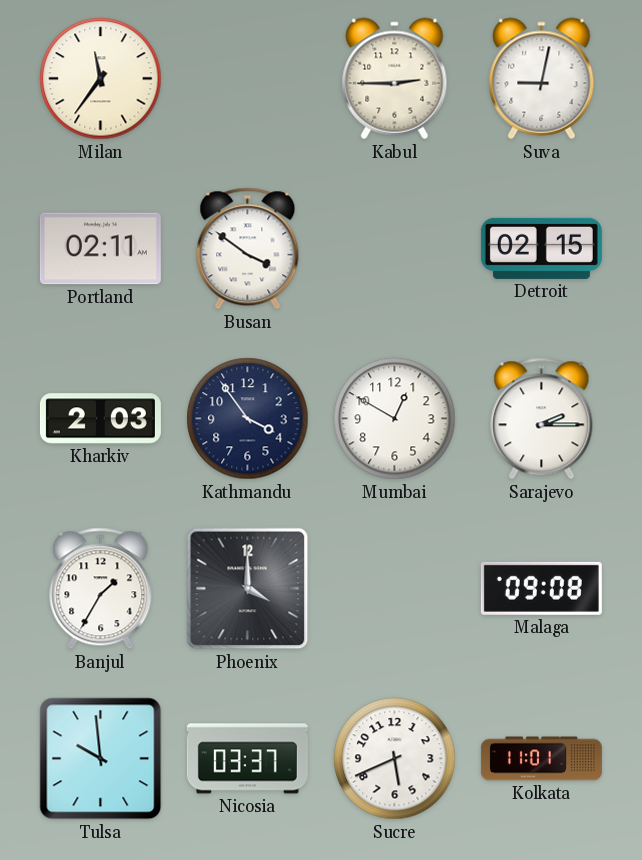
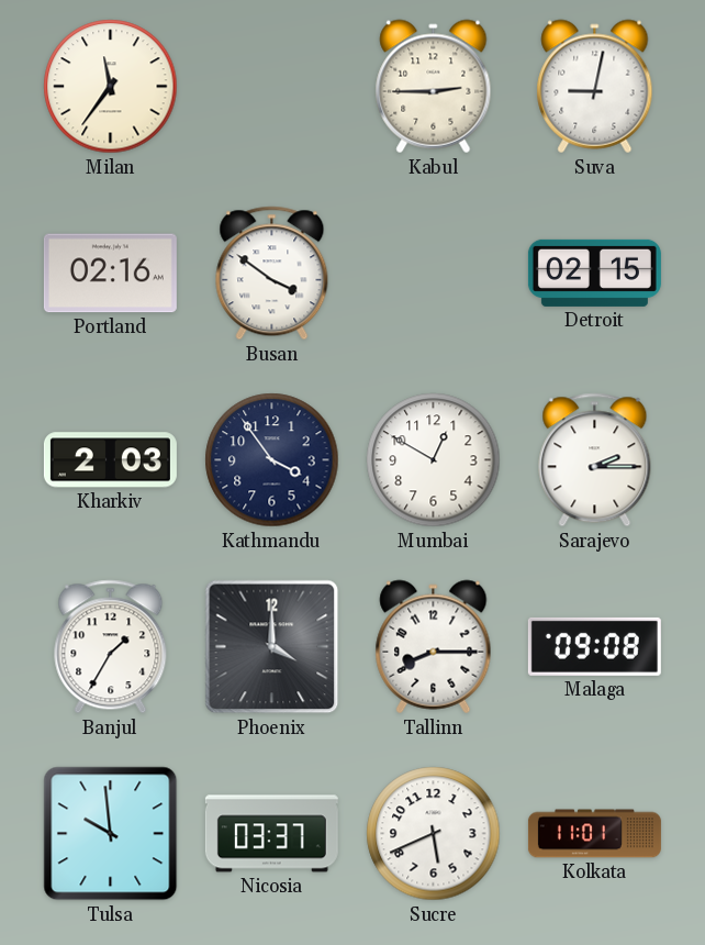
Portland: 02:11 -> 02:16
Tallinn: none -> 8:15
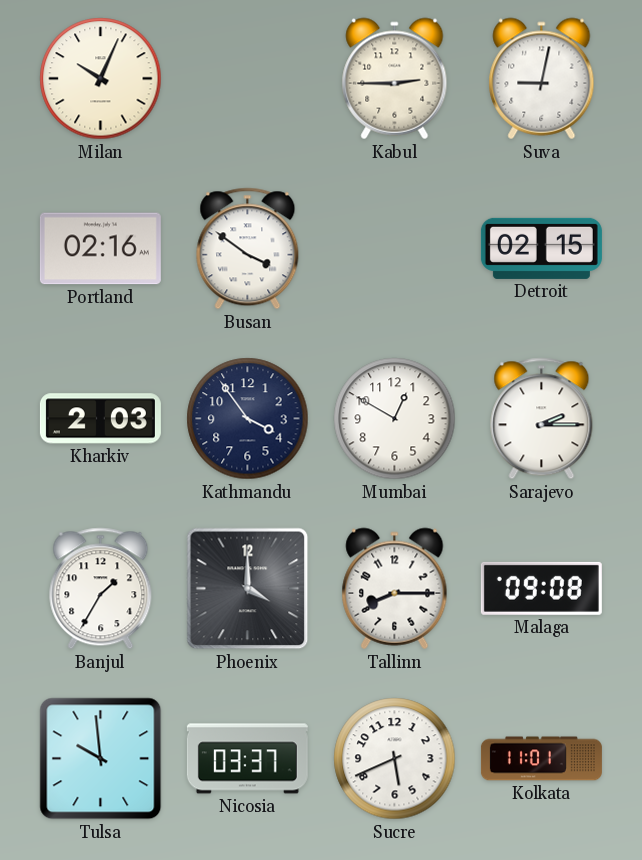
Milan: 11:36 -> 10:04
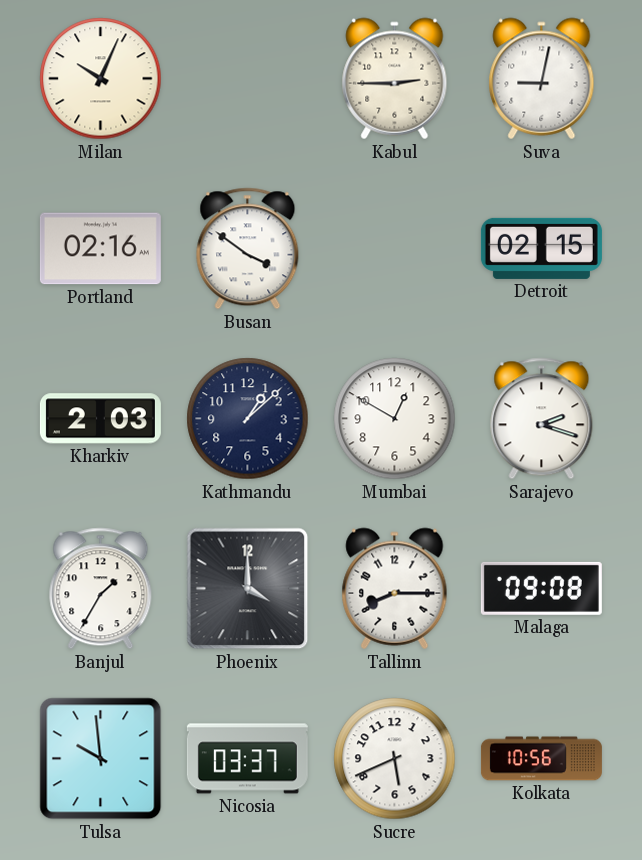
Kathmandu: 3:54 -> 1:08
Sarajevo: 2:15 -> 2:18
Kolkata: 11:01 -> 10:56
